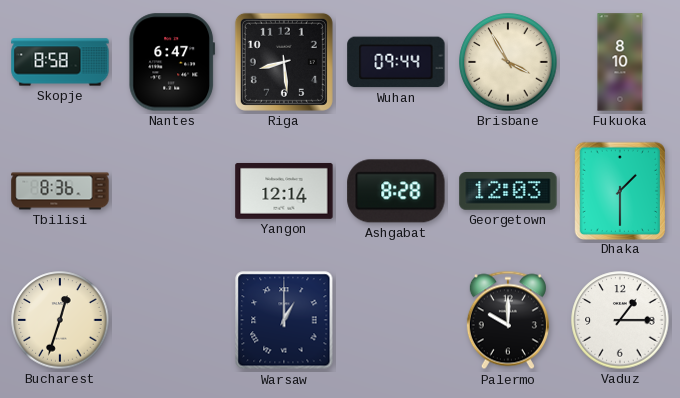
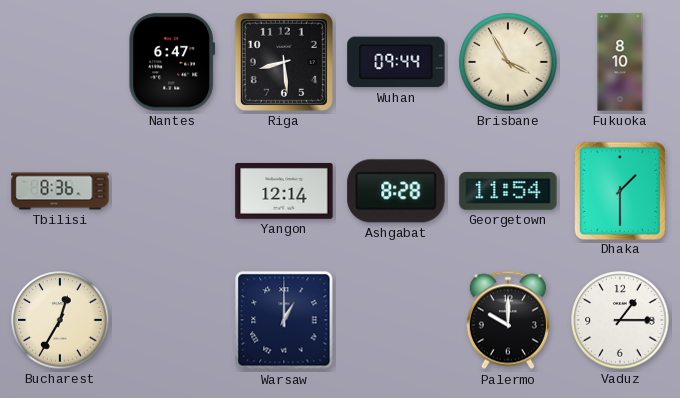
Skopje: 8:58 -> none
Georgetown: 12:03 -> 11:54
Bucharest: 12:33 -> 12:35
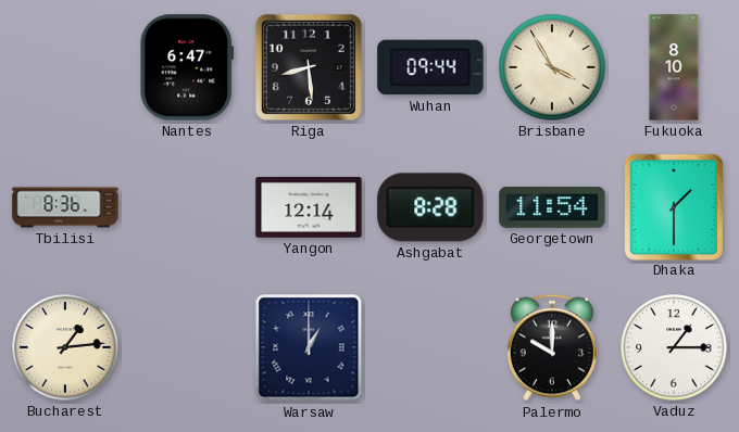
Bucharest: 12:35 -> 1:14
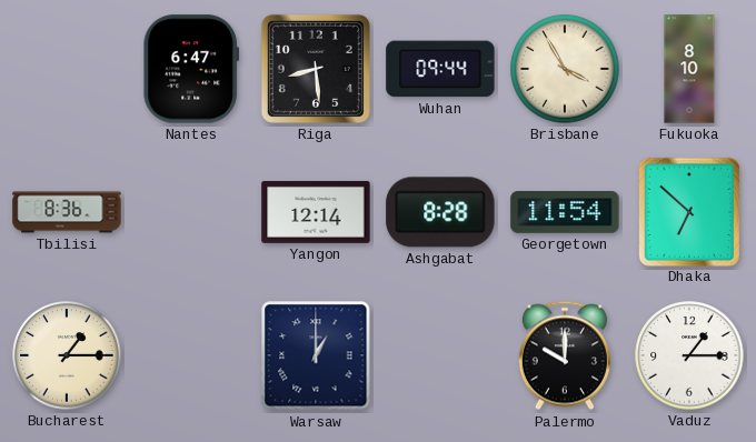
Dhaka: 1:30 -> 6:52
Bucharest: 1:14 -> 1:15
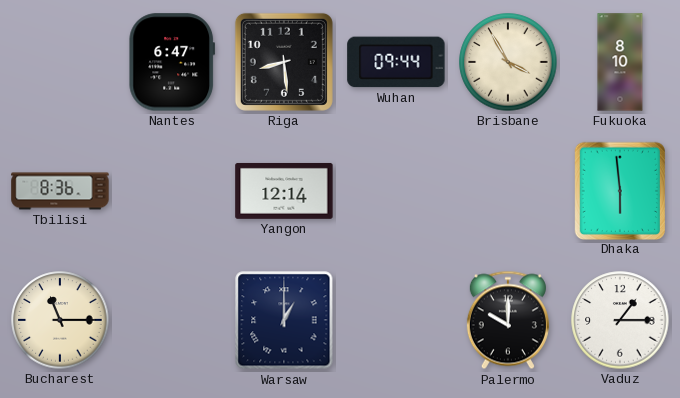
Ashgabat: 8:28 -> none
Georgetown: 11:54 -> none
Dhaka: 6:52 -> 5:59
Bucharest: 1:15 -> 11:15
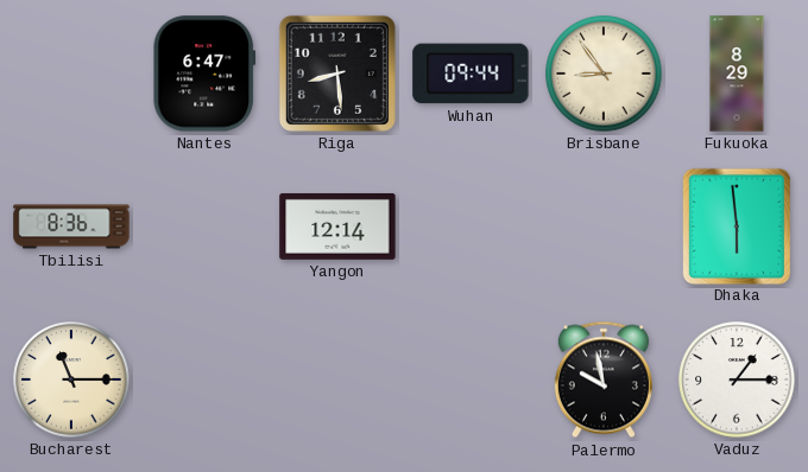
Brisbane: 3:55 -> 8:54
Fukuoka: 8:10 -> 8:29
Warsaw: 1:00 -> none
Palermo: 10:00 -> 9:58
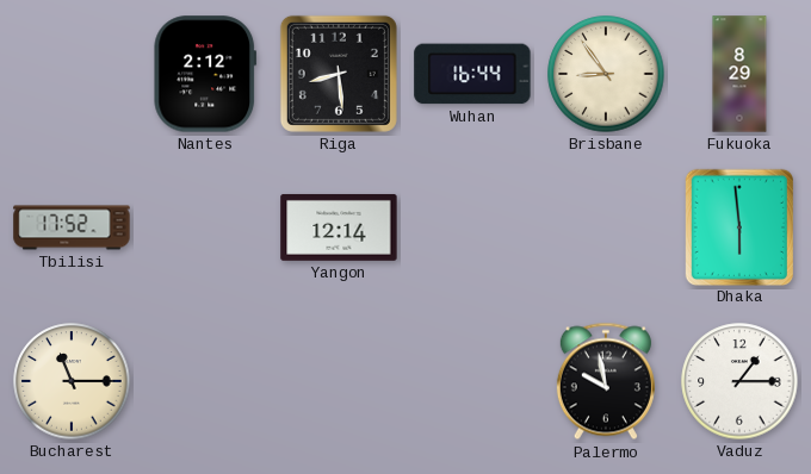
Nantes: 6:47 -> 2:12
Wuhan: 09:44 -> 16:44
Tbilisi: 8:36 -> 17:52
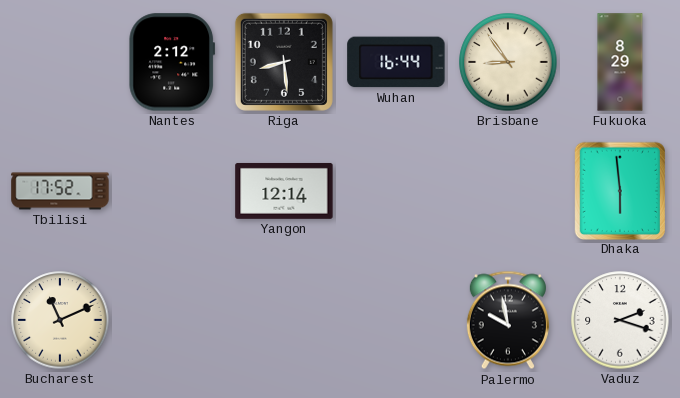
Bucharest: 11:15 -> 11:11
Vaduz: 1:15 -> 2:18
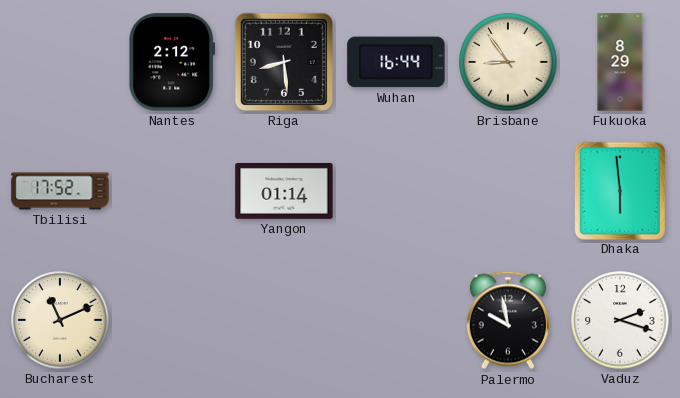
Yangon: 12:14 -> 01:14
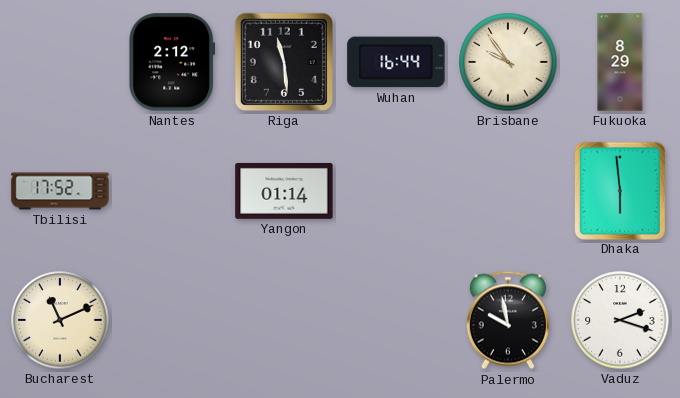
Riga: 8:29 -> 11:29
Brisbane: 8:54 -> 9:54
